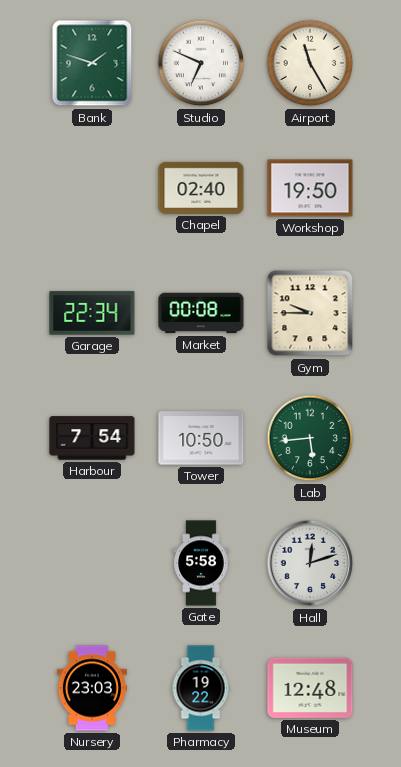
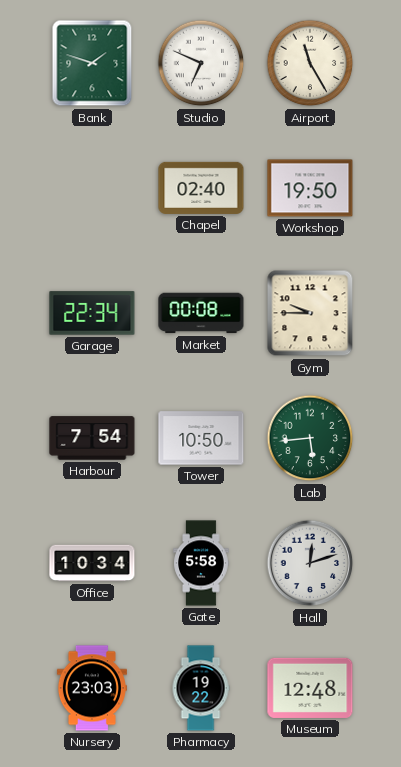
Office: none -> 10:34
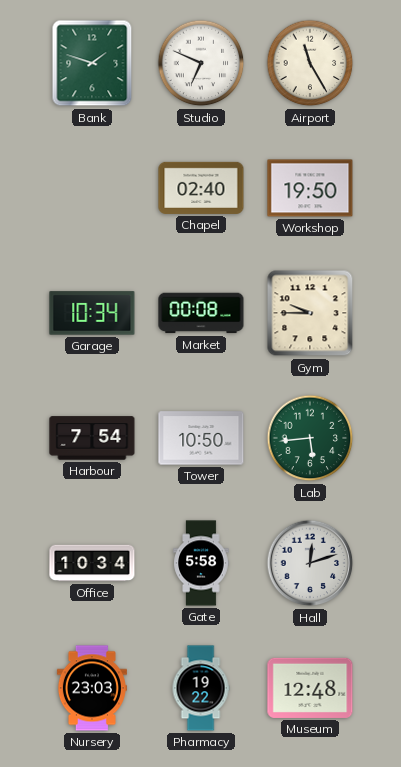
Garage: 22:34 -> 10:34
